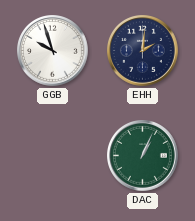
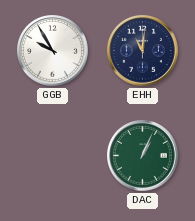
GGB: 9:57 -> 9:55
EHH: 2:01 -> 11:01
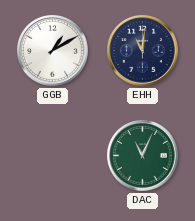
GGB: 9:55 -> 1:10
DAC: 1:04 -> 11:04
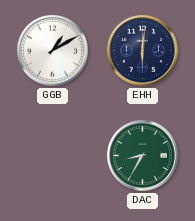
EHH: 11:01 -> 6:01
DAC: 11:04 -> 8:35
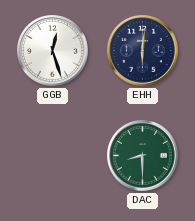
GGB: 1:10 -> 12:27
DAC: 8:35 -> 8:30
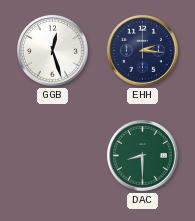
EHH: 6:01 -> 2:16
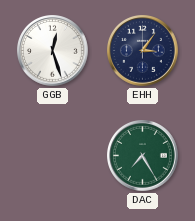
EHH: 2:16 -> 3:06
DAC: 8:30 -> 7:25
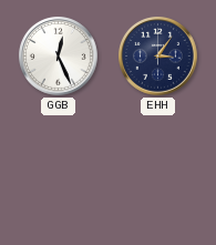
GGB: 12:27 -> 12:26
DAC: 7:25 -> none
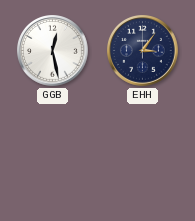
GGB: 12:26 -> 12:28
